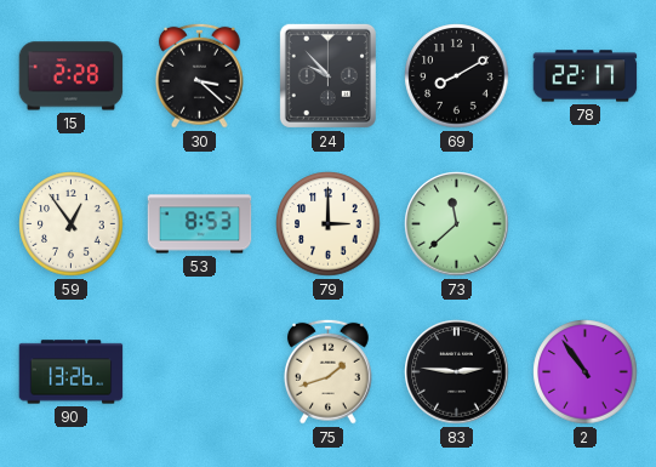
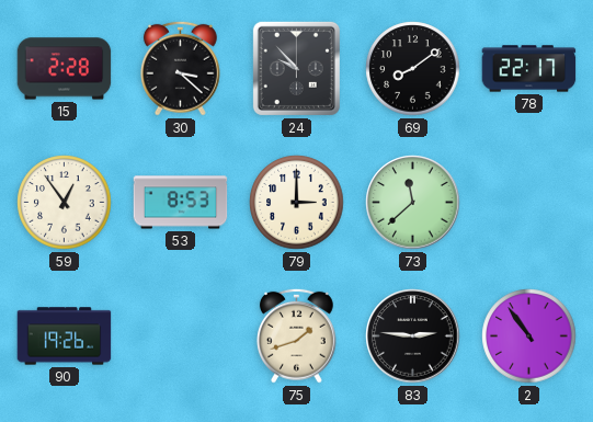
69: 8:10 -> 8:09
90: 13:26 -> 19:26
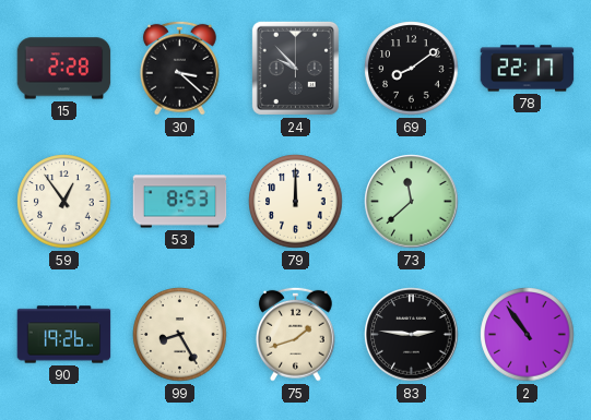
79: 3:00 -> 12:00
99: none -> 8:25
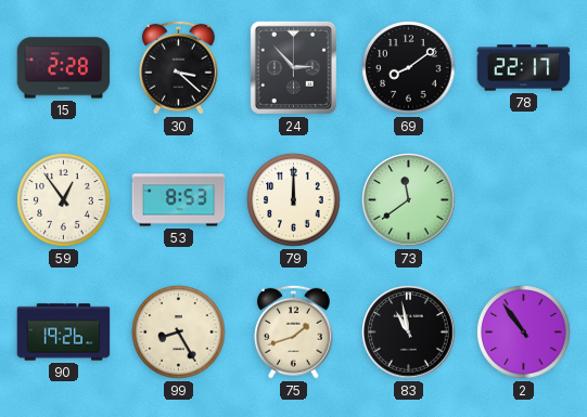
24: 9:53 -> 2:53
73: 11:38 -> 11:39
83: 2:46 -> 10:58
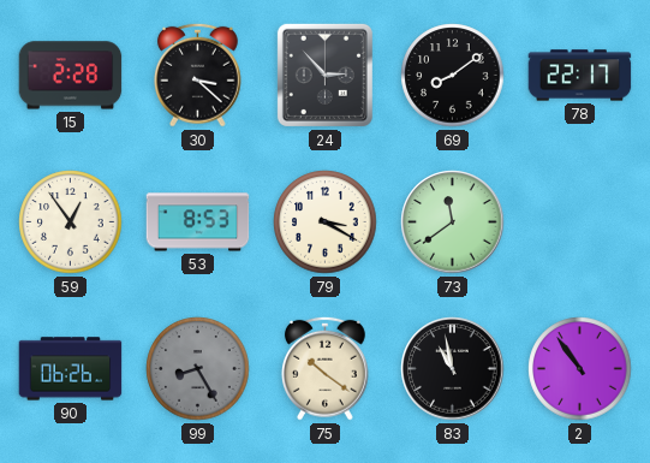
79: 12:00 -> 3:20
90: 19:26 -> 06:26
99 dial: cream -> grey
75: 1:42 -> 10:21
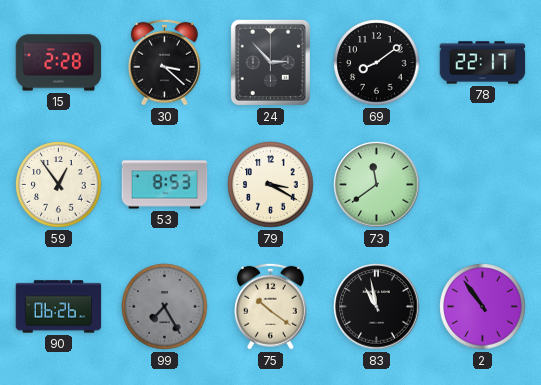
99: 8:25 -> 7:25
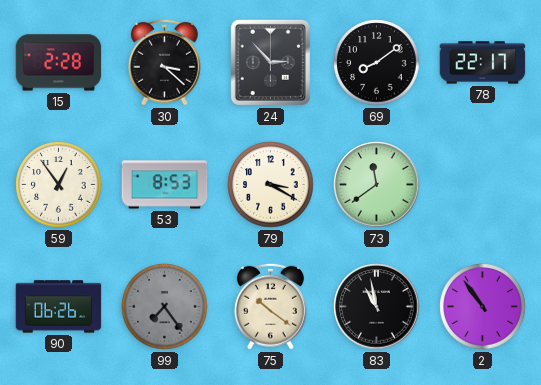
99: 7:25 -> 7:24
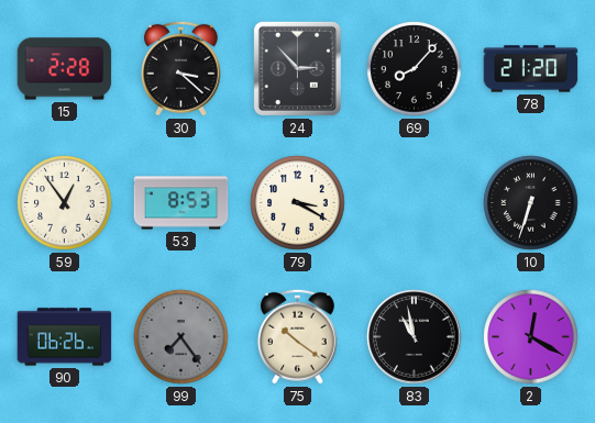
69: 8:09 -> 8:07
78: 22:17 -> 21:20
73: 11:39 -> none
10: none -> 6:33
2: 10:54 -> 12:20
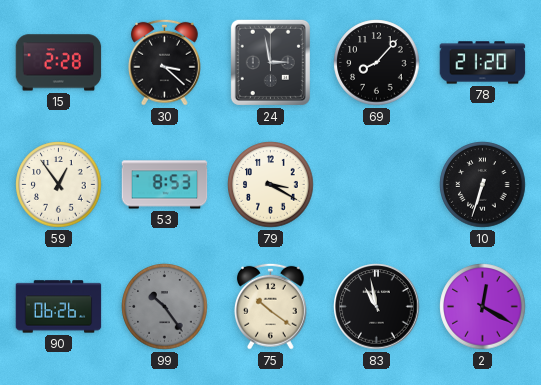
24: 2:53 -> 2:58
99: 7:24 -> 10:24
